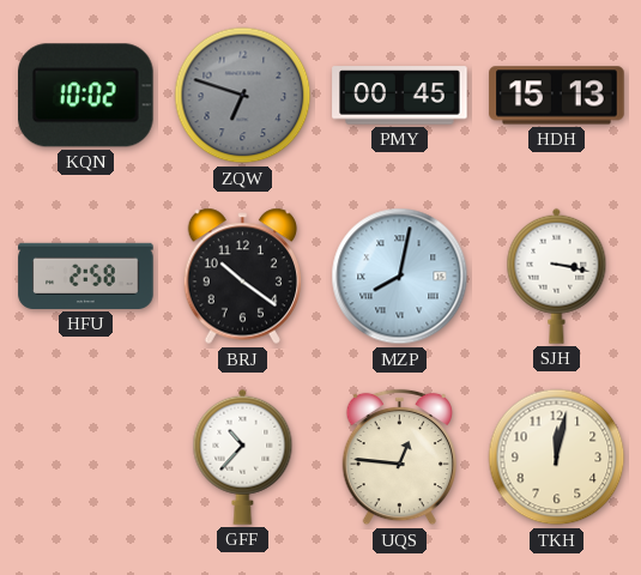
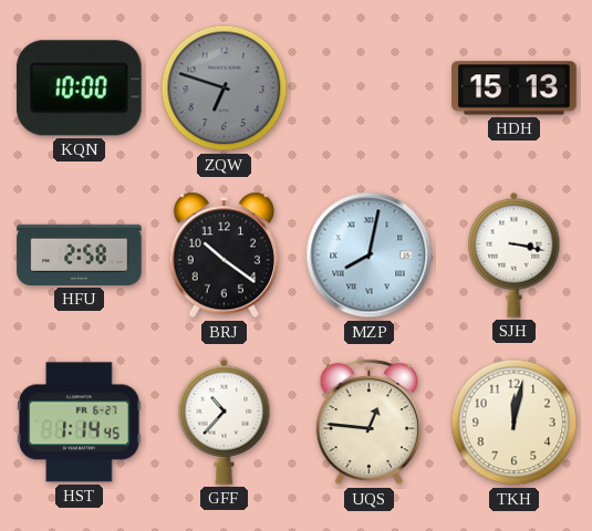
KQN: 10:02 -> 10:00
PMY: 00:45 -> none
HST: none -> 1:14
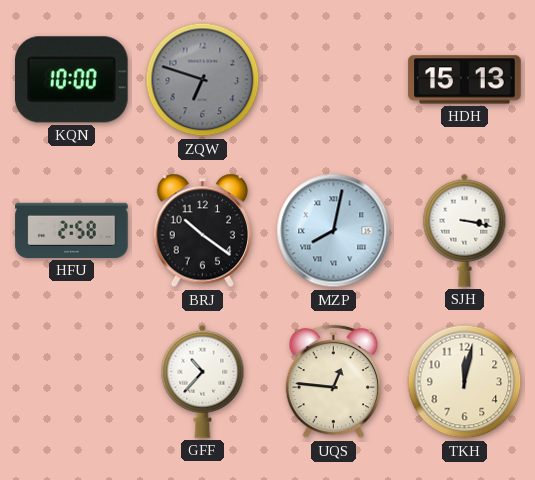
HST: 1:14 -> none
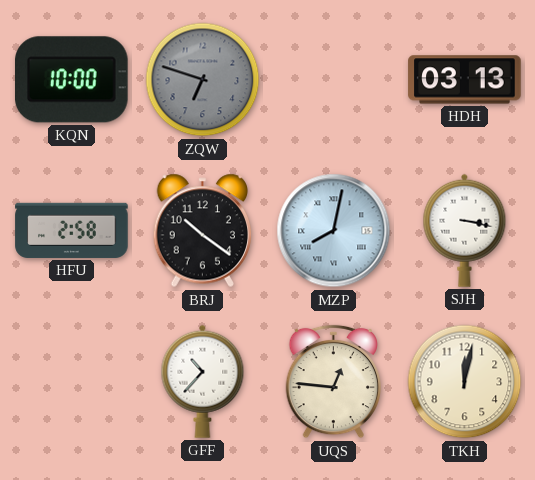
HDH: 15:13 -> 03:13
